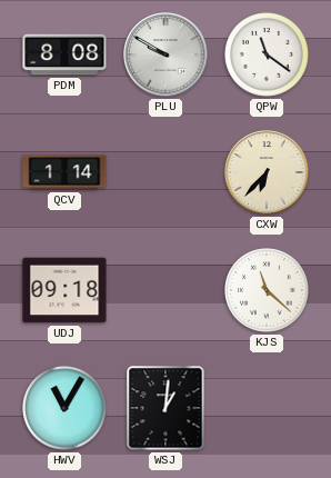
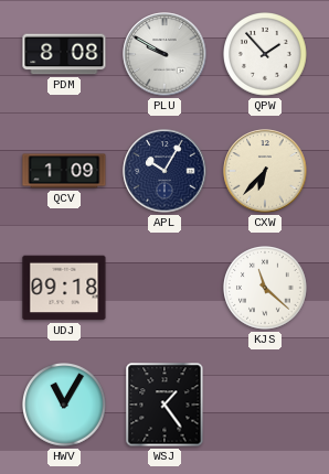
QPW: 11:21 -> 1:53
QCV: 1:14 -> 1:09
APL: none -> 10:05
WSJ: 1:01 -> 1:24
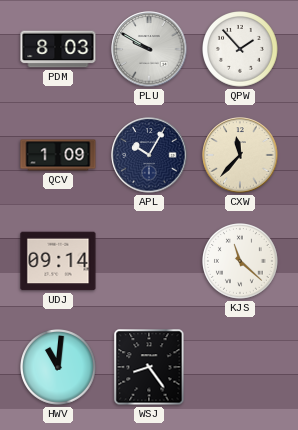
PDM: 8:08 -> 8:03
CXW: 6:37 -> 11:37
UDJ: 09:18 -> 09:14
HWV: 11:05 -> 11:01
WSJ: 1:24 -> 8:24
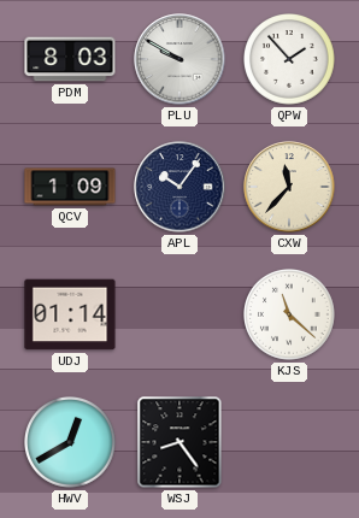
APL: 10:05 -> 10:06
UDJ: 09:14 -> 01:14
HWV: 11:01 -> 12:40
